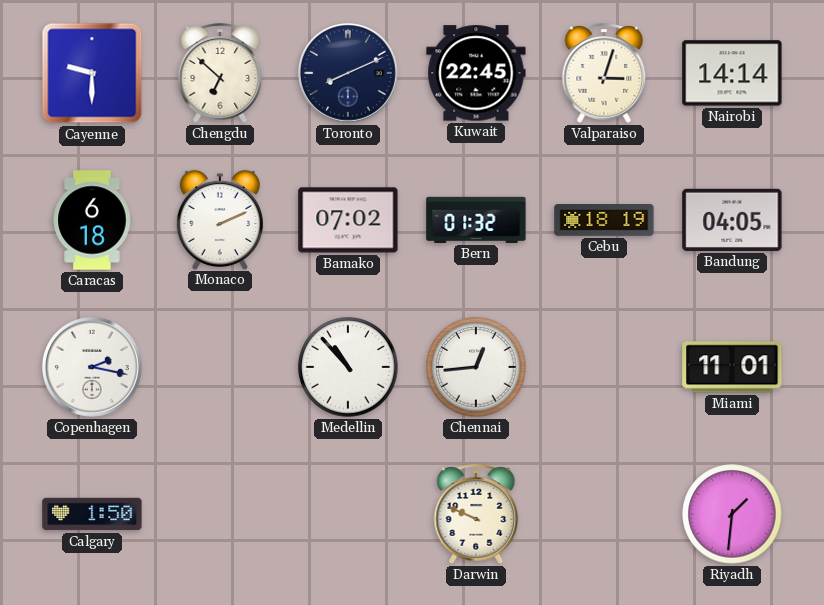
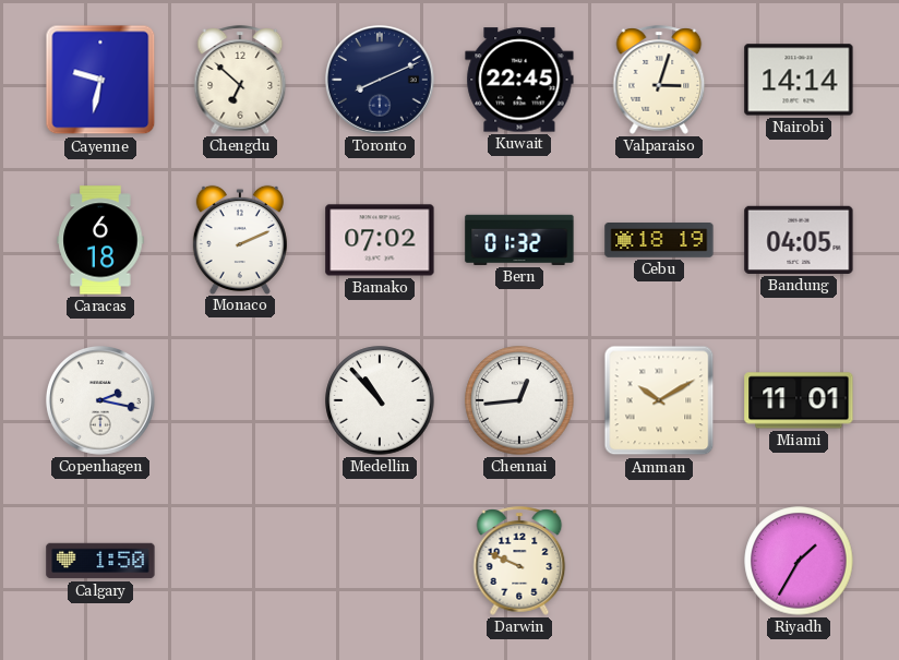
Cayenne: 9:30 -> 9:32
Amman: none -> 10:10
Riyadh: 1:31 -> 1:35
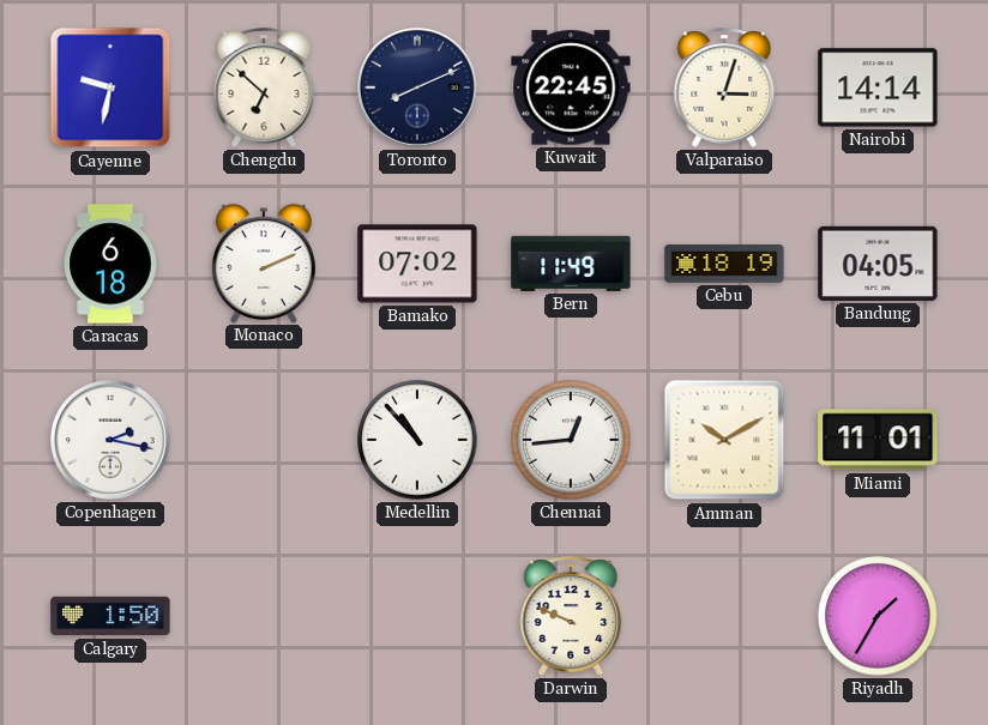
Bern: 01:32 -> 11:49
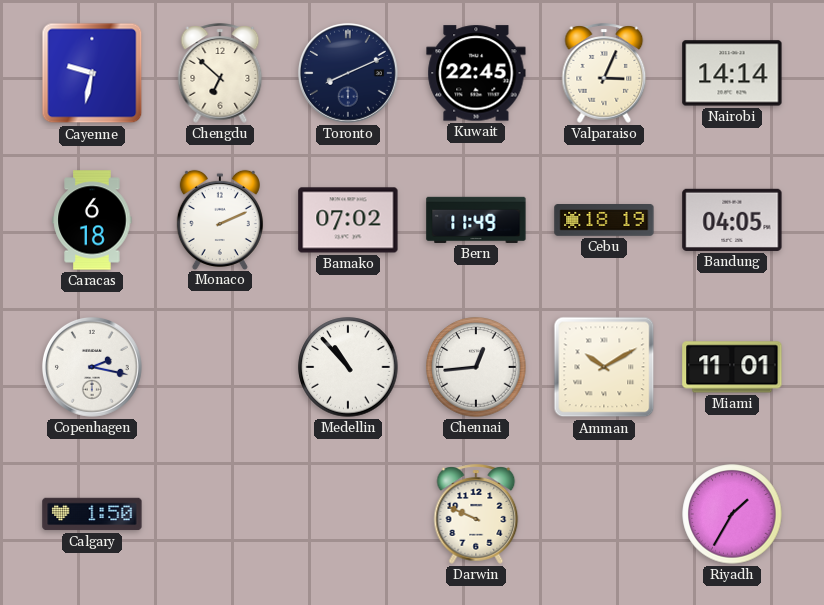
Valparaiso: 3:03 -> 3:04
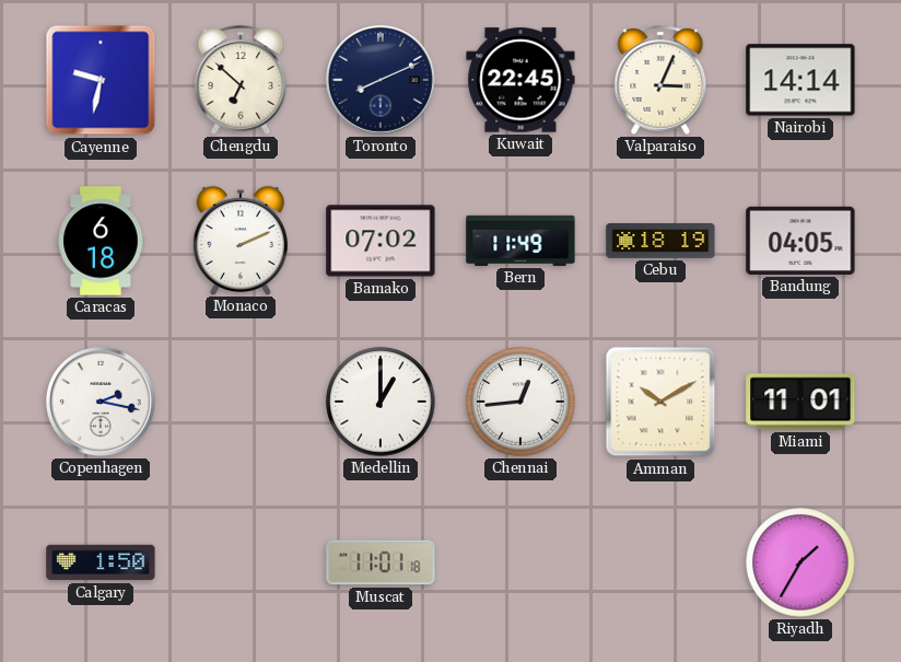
Medellin: 10:53 -> 1:00
Muscat: none -> 11:01
Darwin: 9:49 -> none
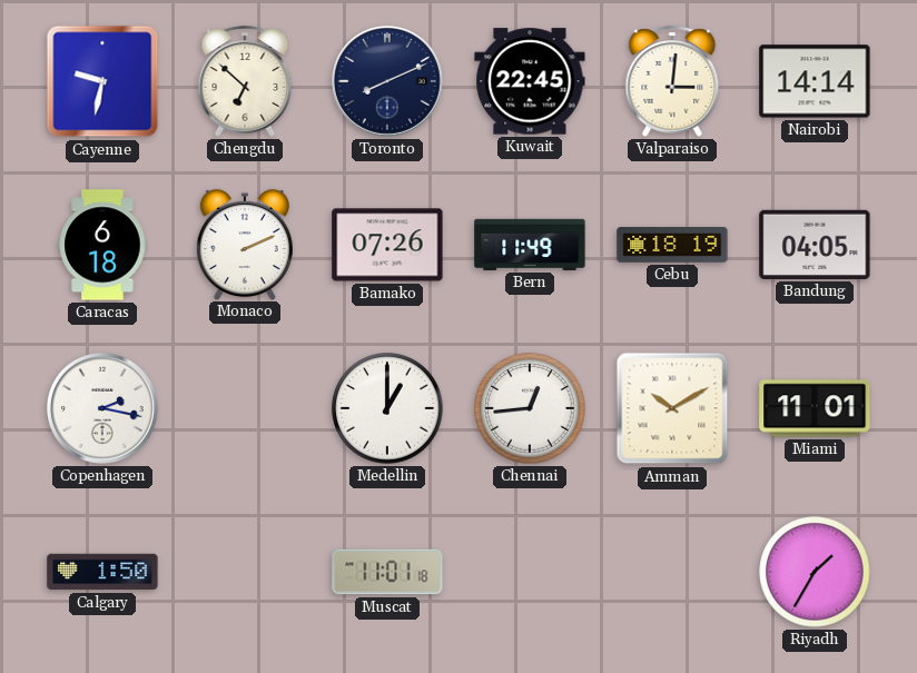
Valparaiso: 3:04 -> 3:01
Bamako: 07:02 -> 07:26
